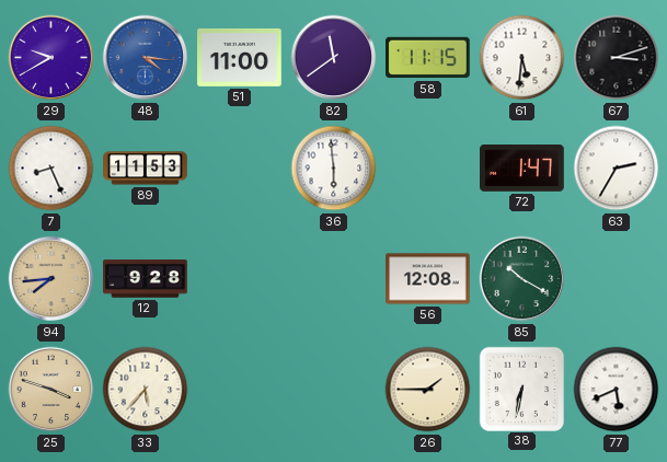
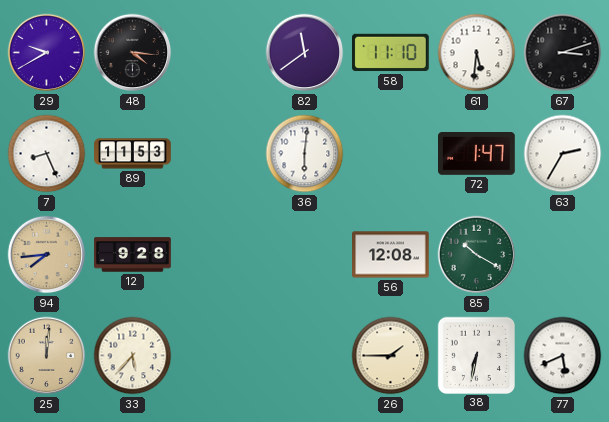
48 dial: blue -> black
51: 11:00 -> none
58: 11:15 -> 11:10
36: 5:59 -> 6:01
25: 3:48 -> 12:01
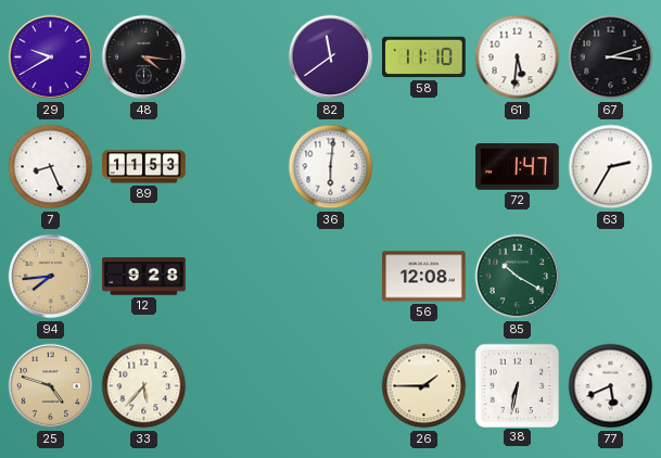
25: 12:01 -> 4:48
